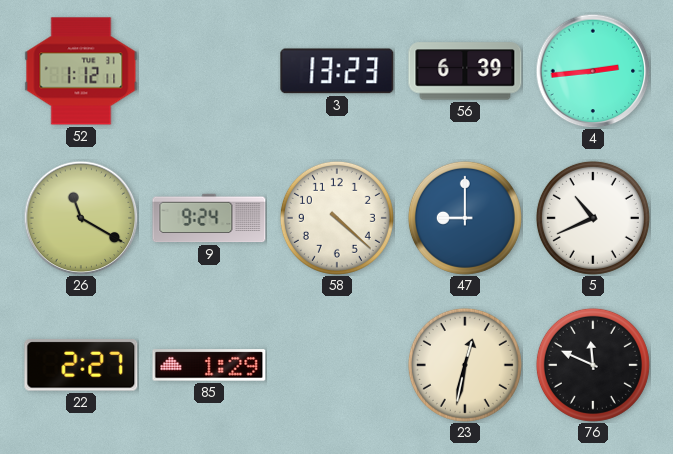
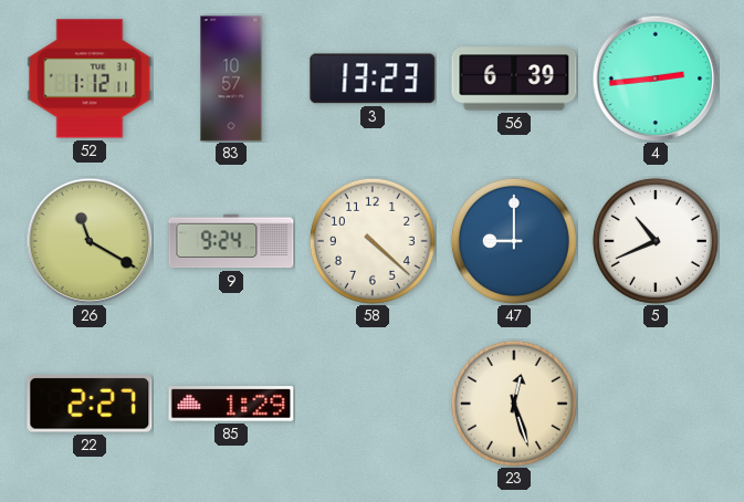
83: none -> 10:57
23: 12:32 -> 12:27
76: 11:49 -> none
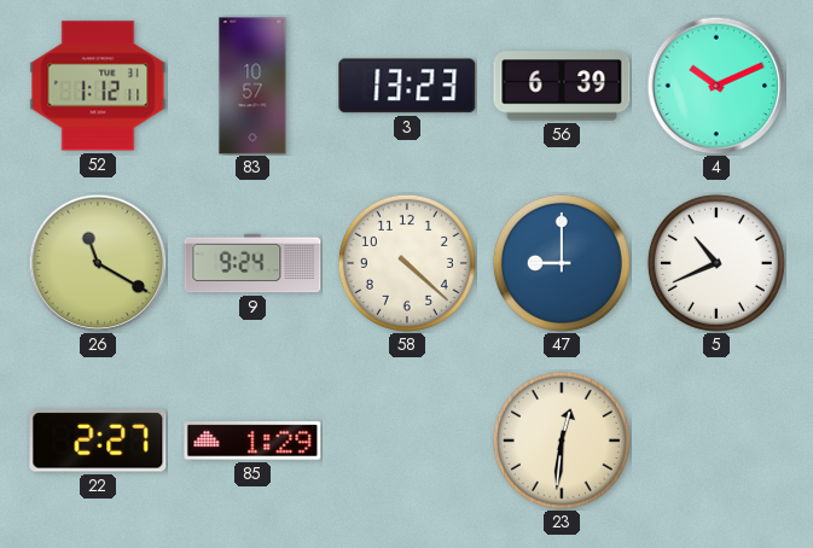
4: 2:44 -> 10:11
23: 12:27 -> 12:31
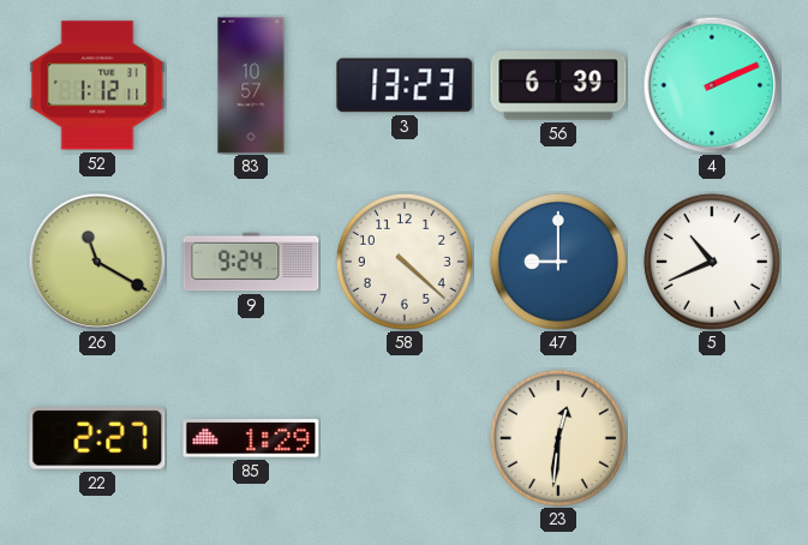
4: 10:11 -> 2:11
